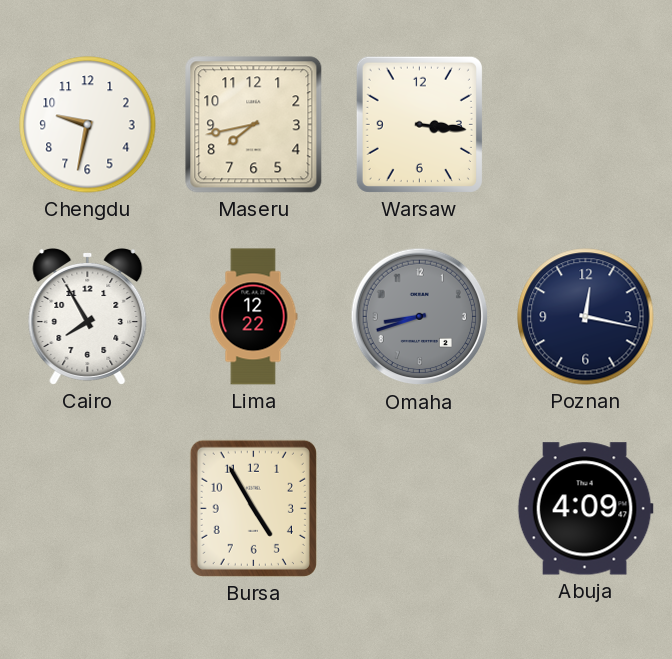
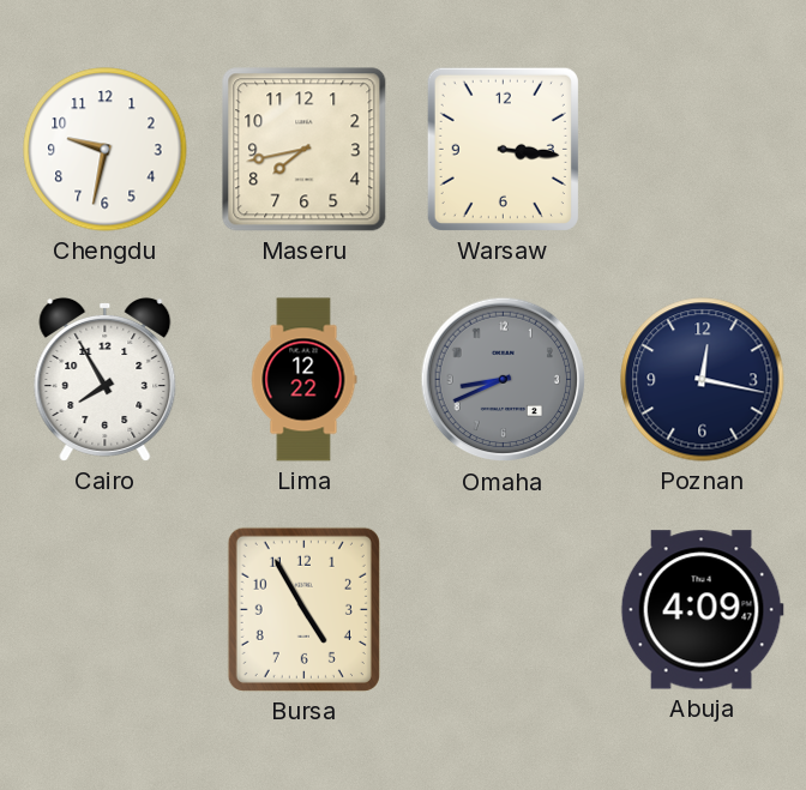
Omaha: 8:42 -> 8:41
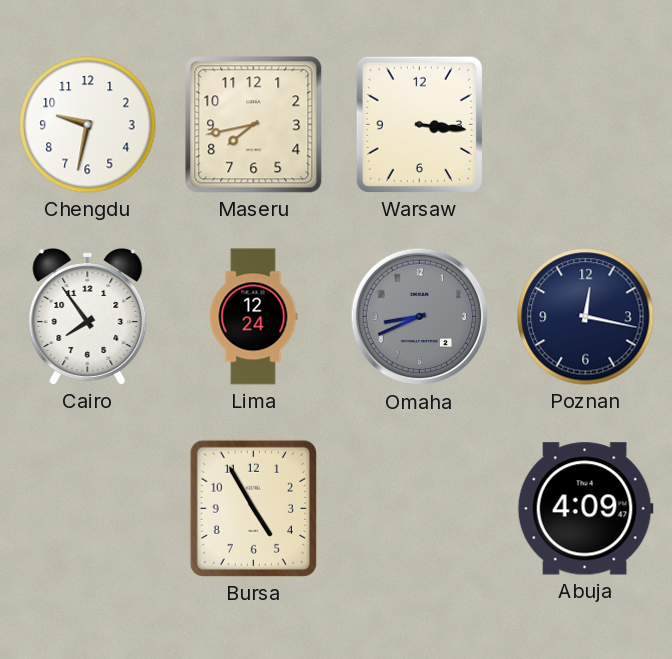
Cairo: 7:55 -> 7:54
Lima: 12:22 -> 12:24
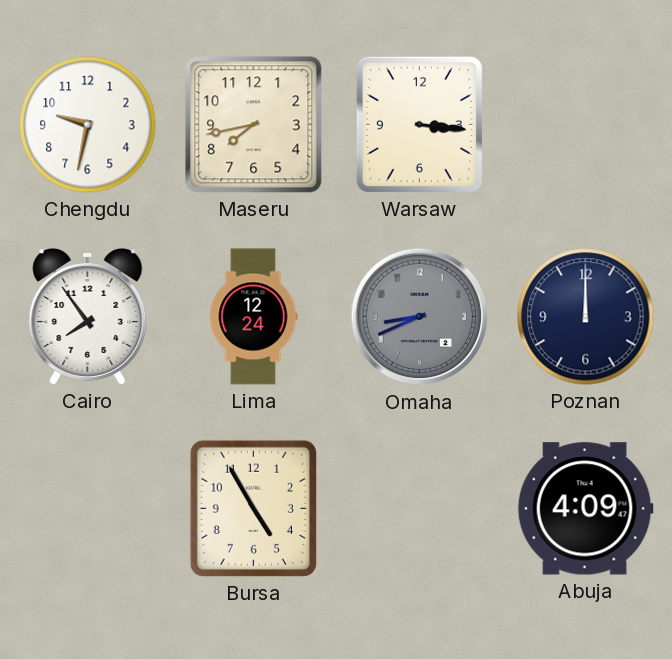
Poznan: 12:17 -> 12:00
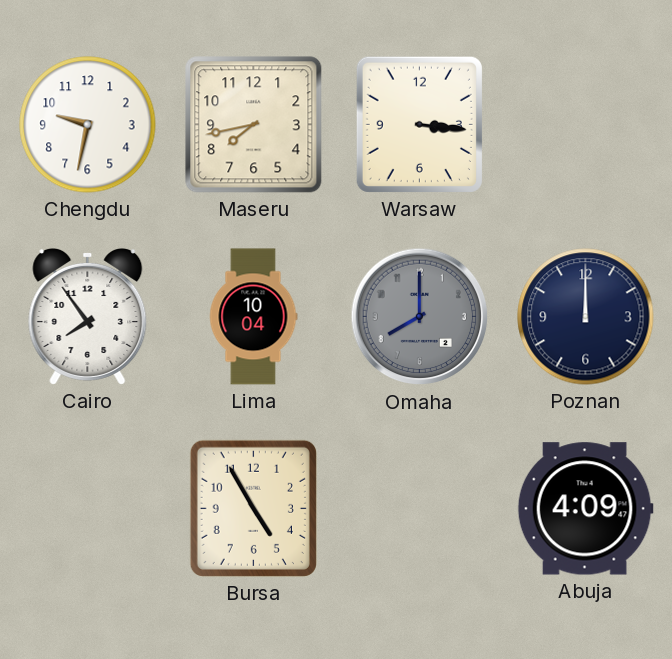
Lima: 12:24 -> 10:04
Omaha: 8:41 -> 8:00
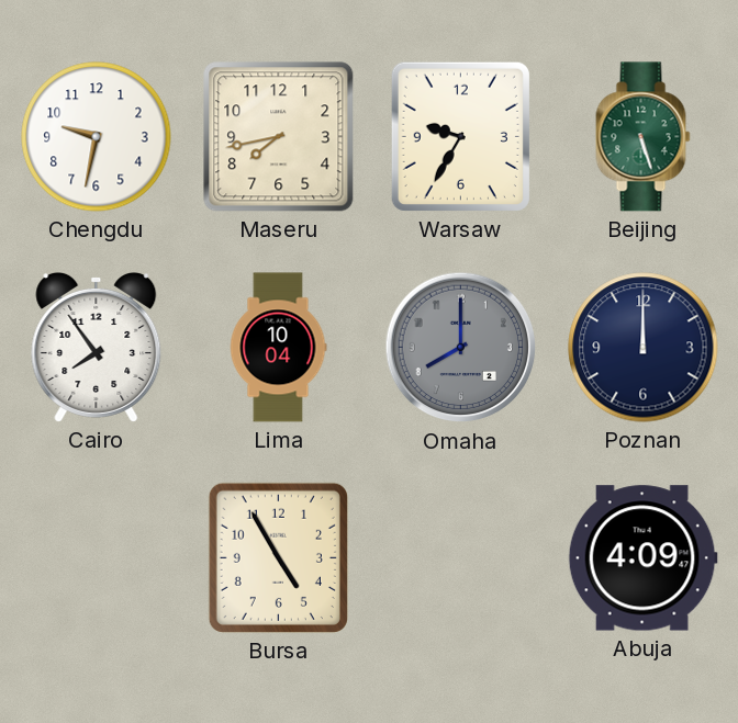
Warsaw: 3:16 -> 9:35
Beijing: none -> 5:27
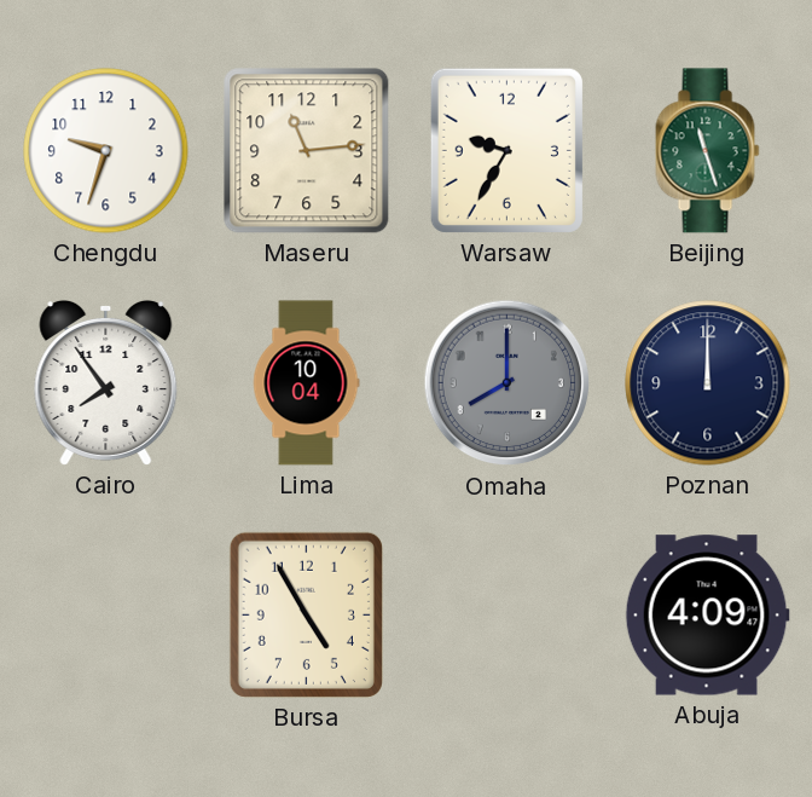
Chengdu: 9:32 -> 9:33
Maseru: 7:43 -> 11:14
Beijing: 5:27 -> 11:27
